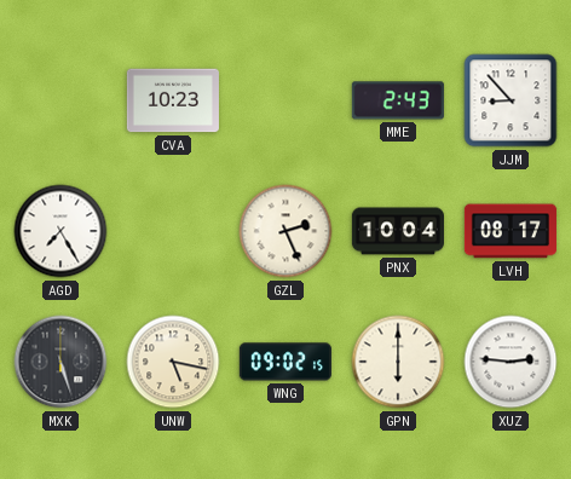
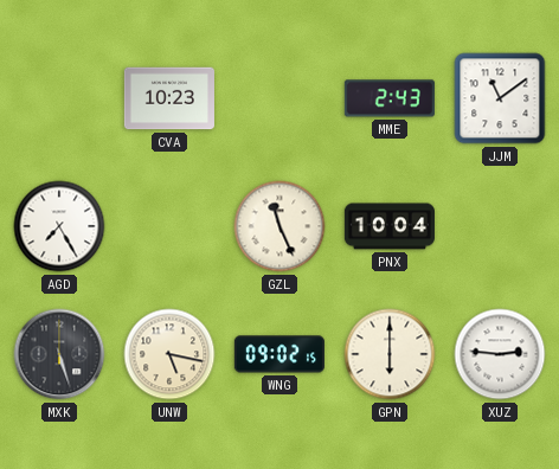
JJM: 8:53 -> 11:09
GZL: 2:26 -> 11:26
LVH: 08:17 -> none
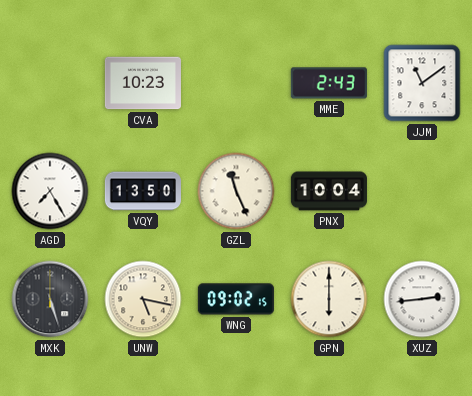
VQY: none -> 13:50
XUZ: 2:46 -> 2:44
